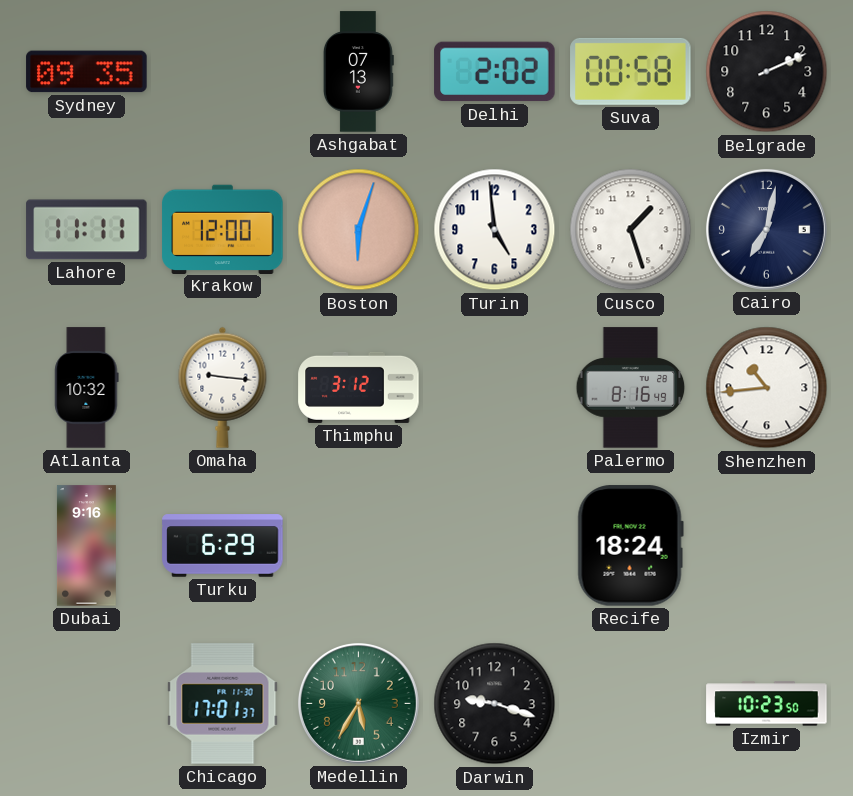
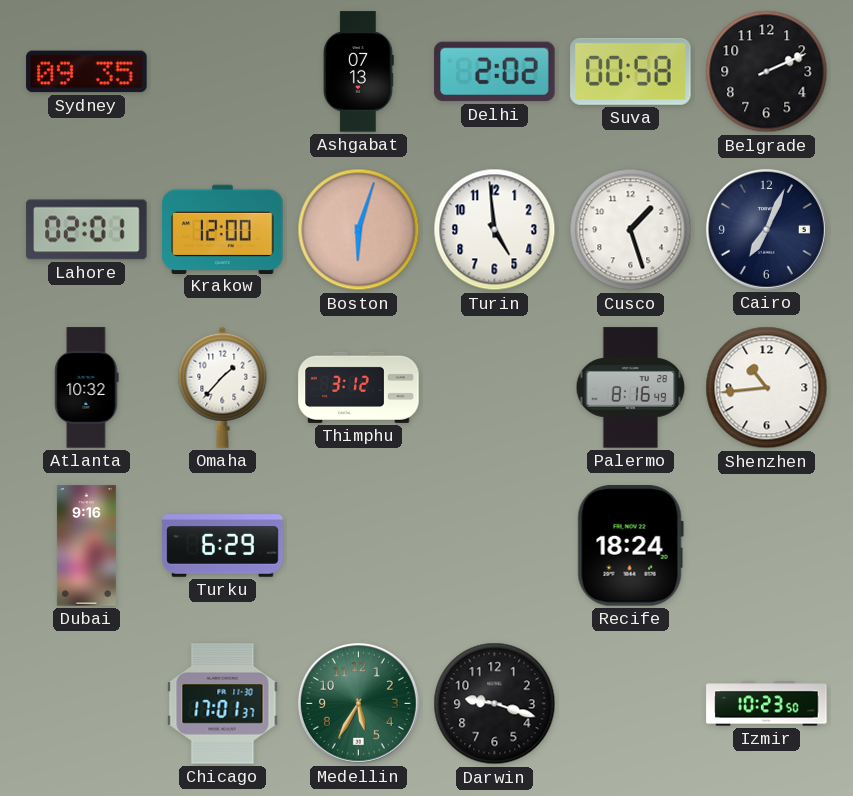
Lahore: 11:11 -> 02:01
Cairo: 7:02 -> 7:04
Omaha: 9:16 -> 1:37
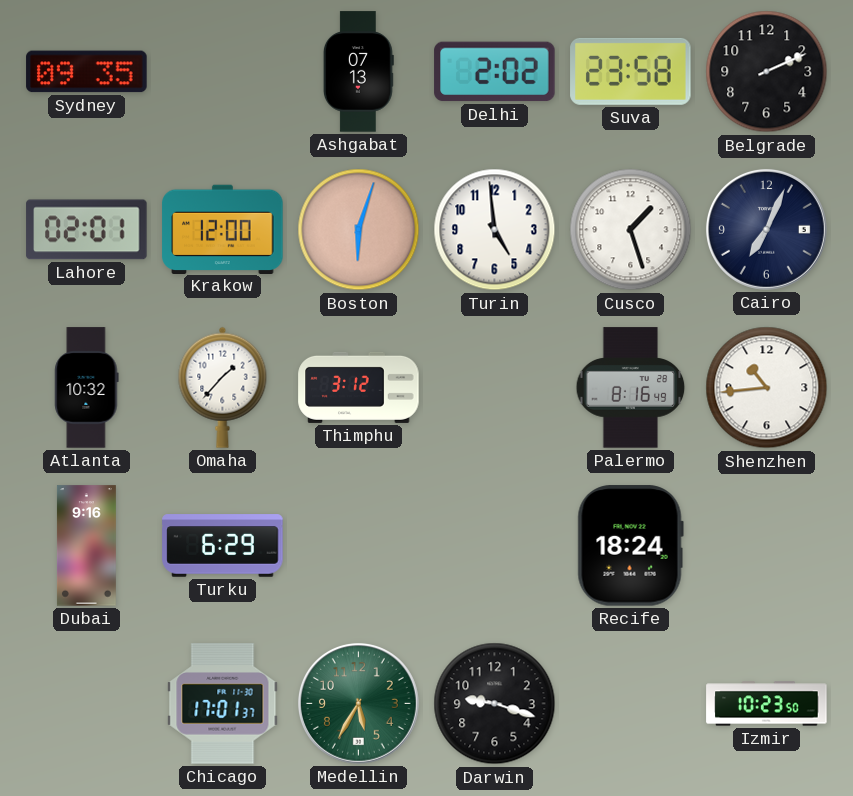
Suva: 00:58 -> 23:58
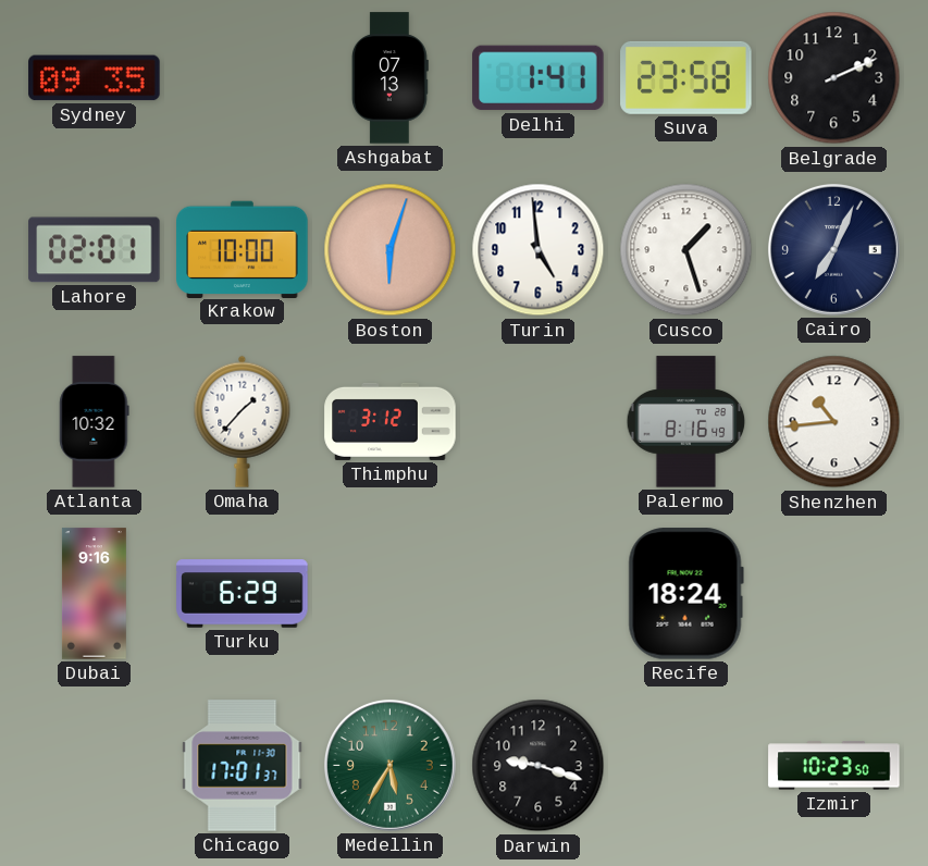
Delhi: 2:02 -> 1:41
Krakow: 12:00 -> 10:00
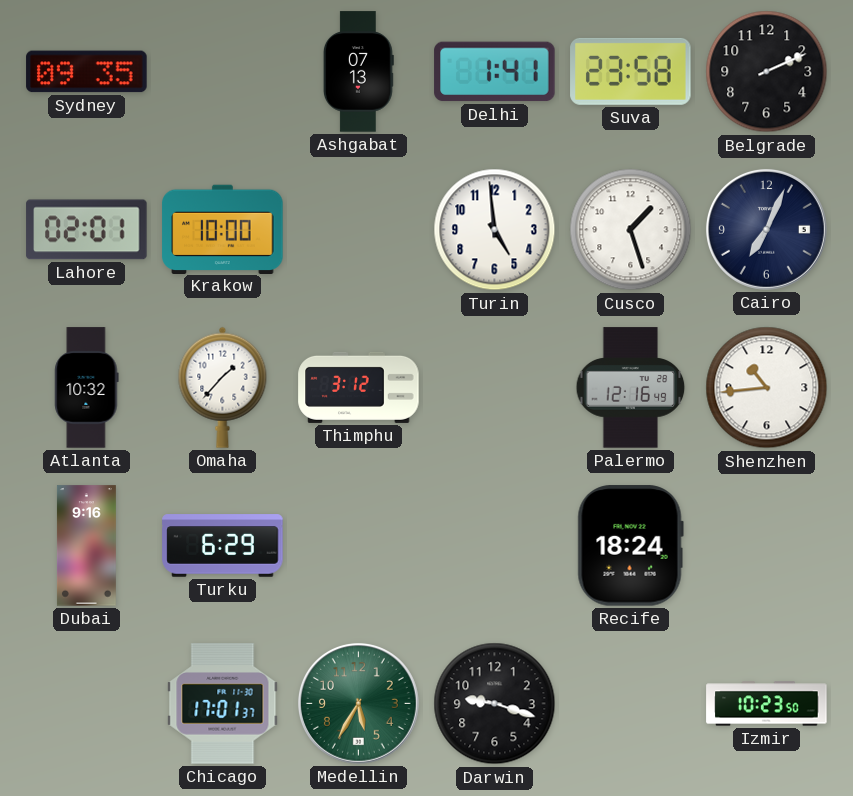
Boston: 6:03 -> none
Palermo: 8:16 -> 12:16
